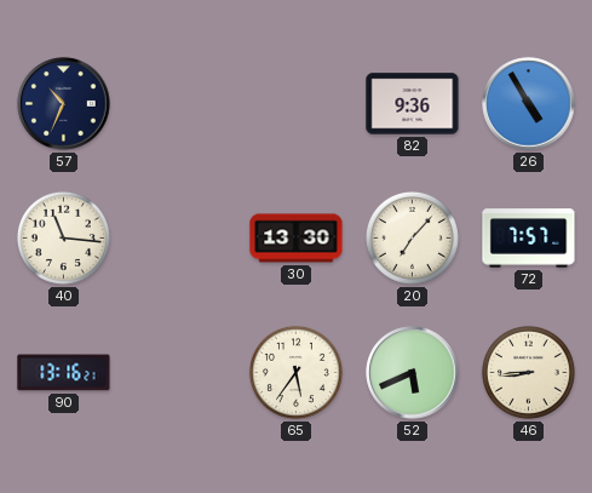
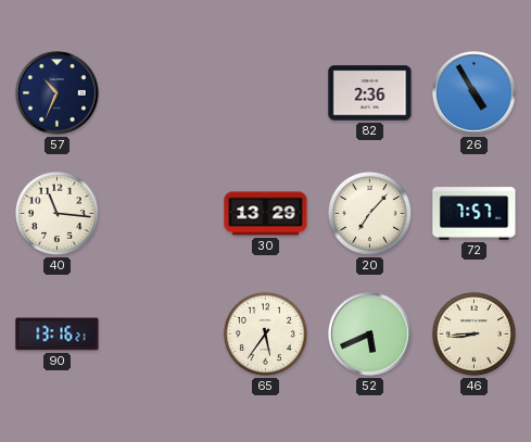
82: 9:36 -> 2:36
30: 13:30 -> 13:29
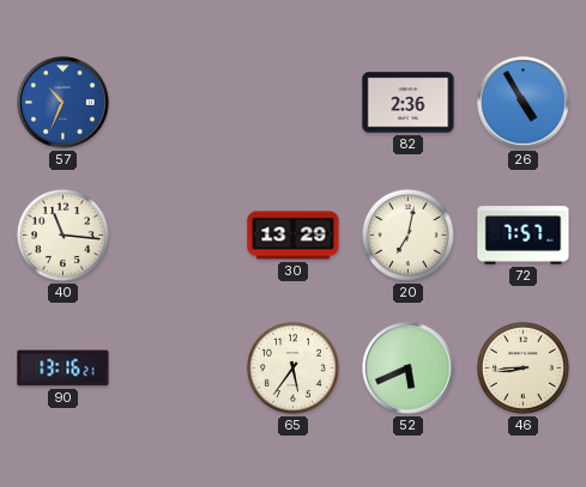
57 dial: navy -> blue
20: 7:07 -> 7:02
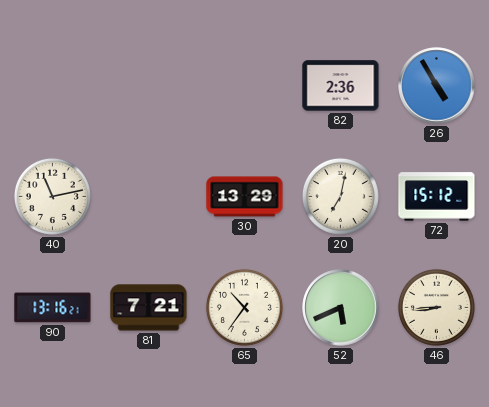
57: 10:34 -> none
40: 11:16 -> 11:13
72: 7:57 -> 15:12
81: none -> 7:21
65: 5:36 -> 10:36
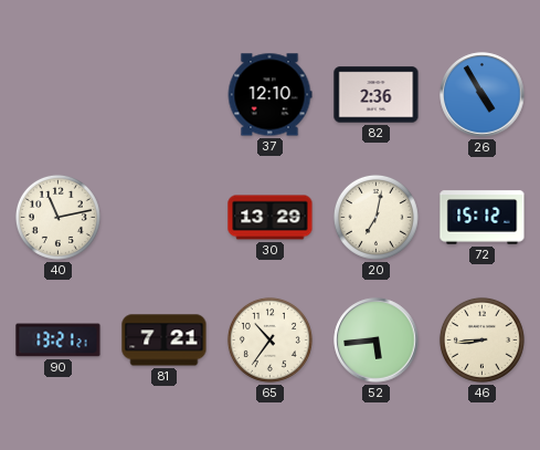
37: none -> 12:10
90: 13:16 -> 13:21
52: 5:41 -> 5:44
